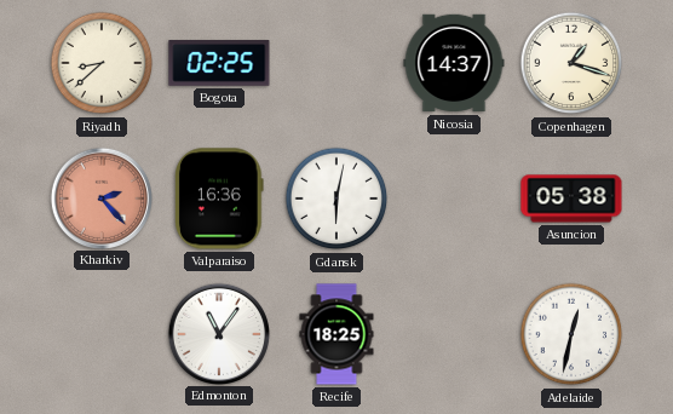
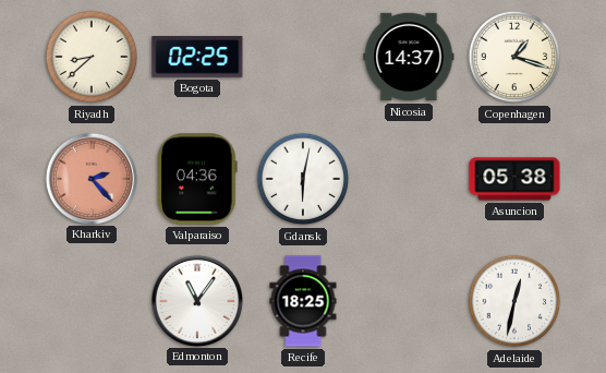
Valparaiso: 16:36 -> 04:36
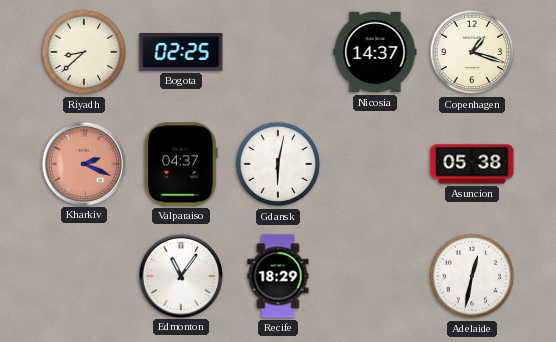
Kharkiv: 2:23 -> 2:19
Valparaiso: 04:36 -> 04:37
Recife: 18:25 -> 18:29
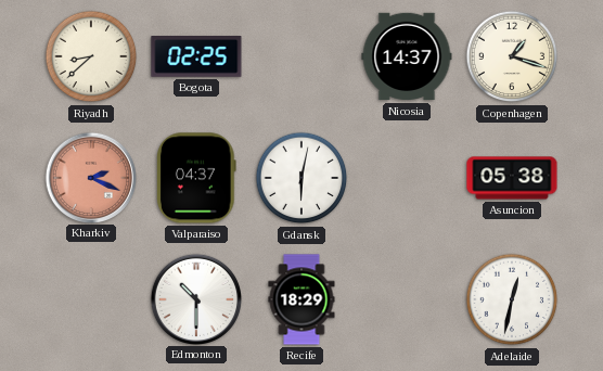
Edmonton: 11:06 -> 10:30
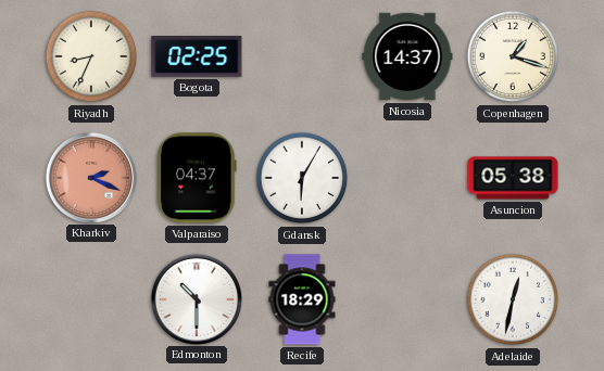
Riyadh: 8:38 -> 8:34
Gdansk: 6:02 -> 6:05
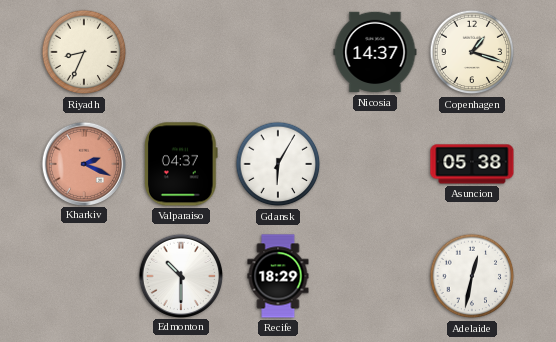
Bogota: 02:25 -> none
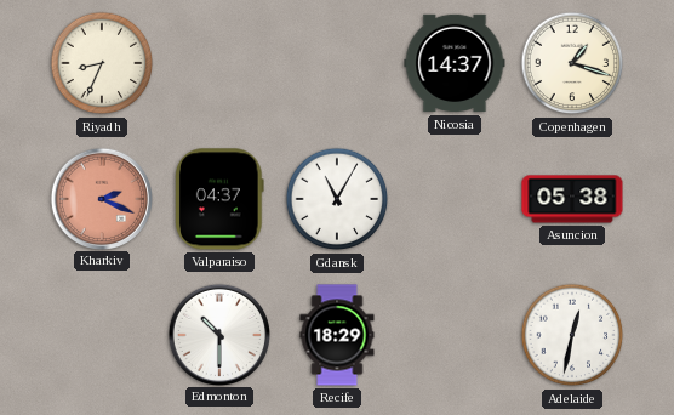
Gdansk: 6:05 -> 11:05
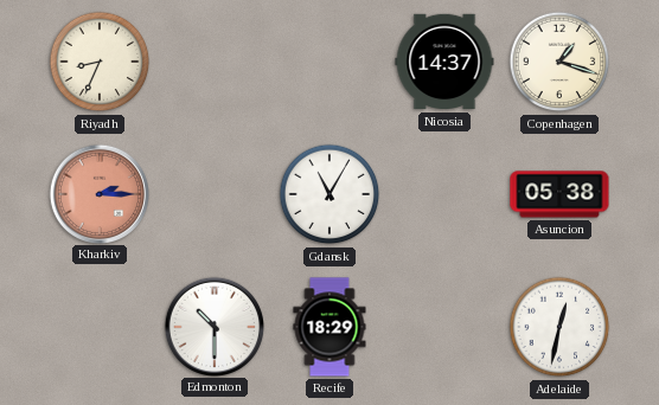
Kharkiv: 2:19 -> 2:15
Valparaiso: 04:37 -> none
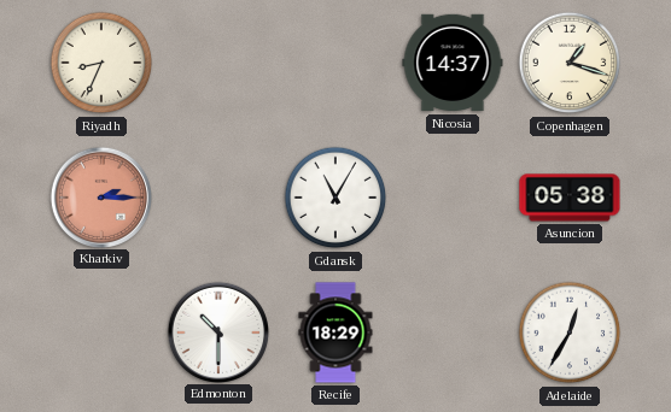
Adelaide: 12:32 -> 12:35
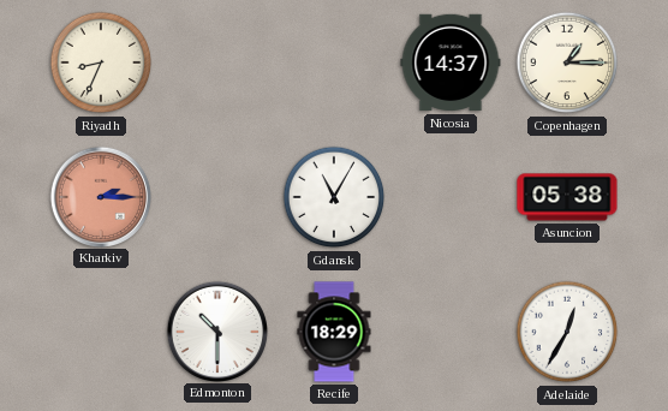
Copenhagen: 1:18 -> 1:15
